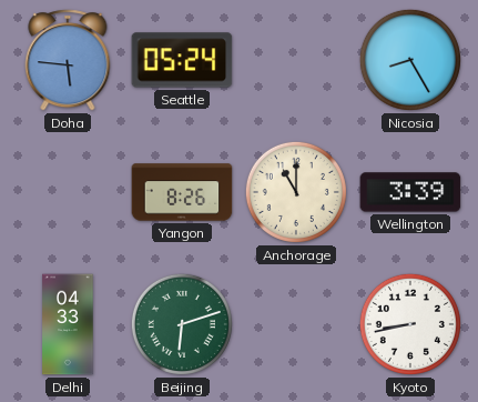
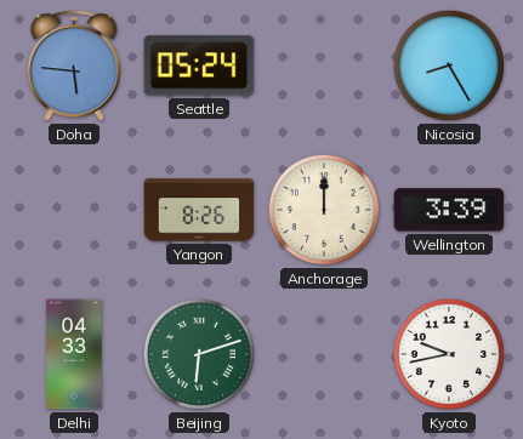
Anchorage: 11:00 -> 12:00
Kyoto: 8:43 -> 9:43
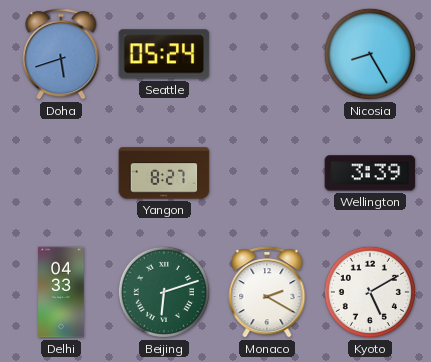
Doha: 5:46 -> 5:42
Yangon: 8:26 -> 8:27
Anchorage: 12:00 -> none
Monaco: none -> 2:20
Kyoto: 9:43 -> 5:10
